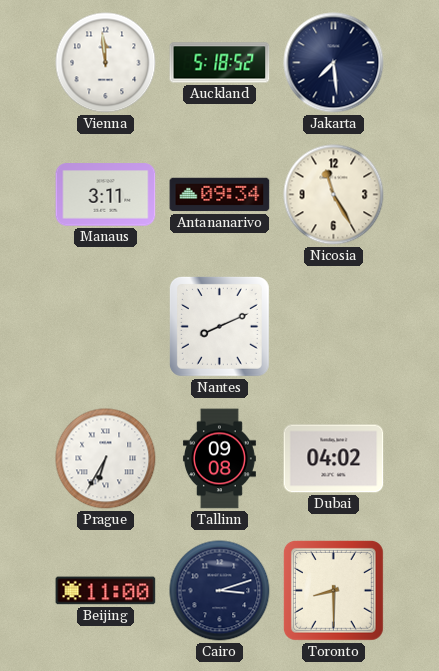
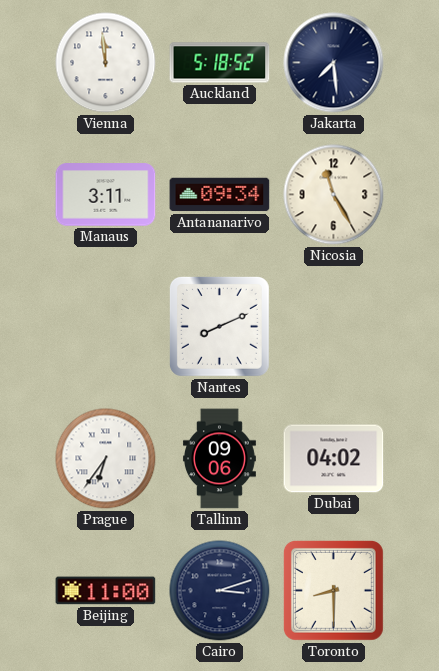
Prague: 6:35 -> 6:36
Tallinn: 09:08 -> 09:06
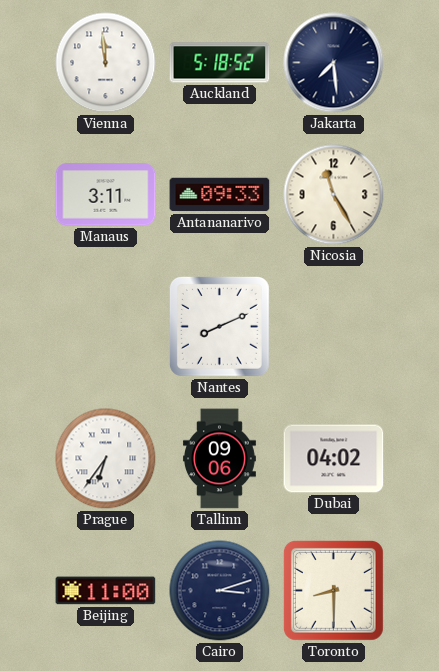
Antananarivo: 09:34 -> 09:33
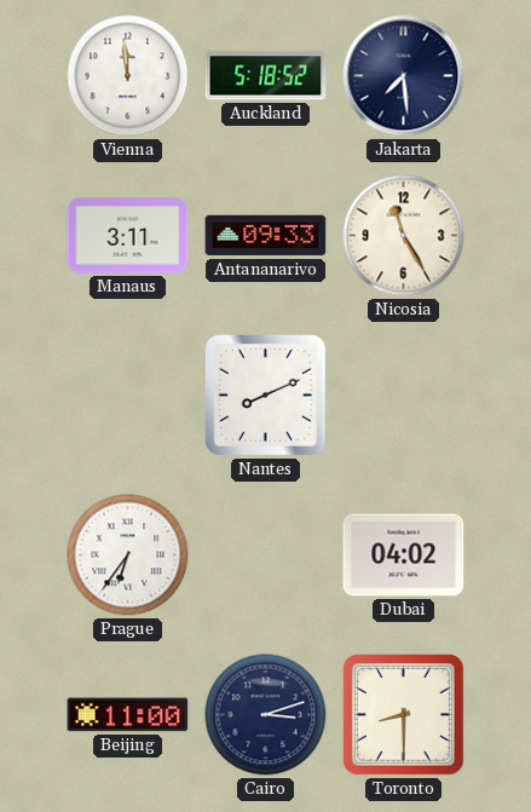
Tallinn: 09:06 -> none
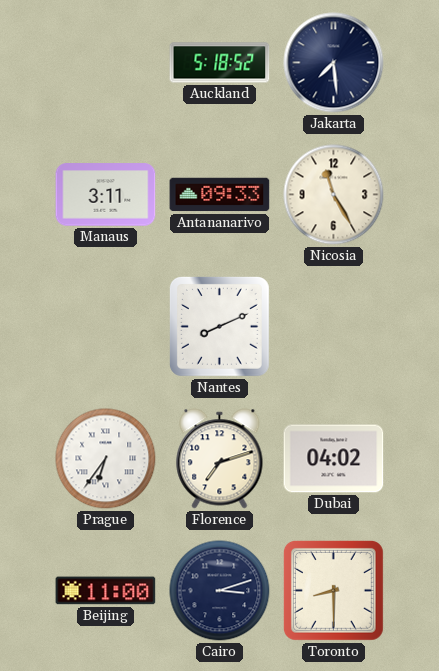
Vienna: 11:59 -> none
Florence: none -> 7:12
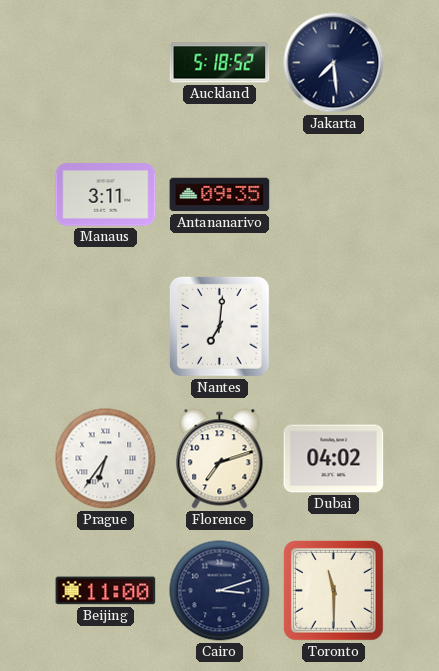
Antananarivo: 09:33 -> 09:35
Nicosia: 11:25 -> none
Nantes: 8:11 -> 7:01
Toronto: 8:30 -> 11:30
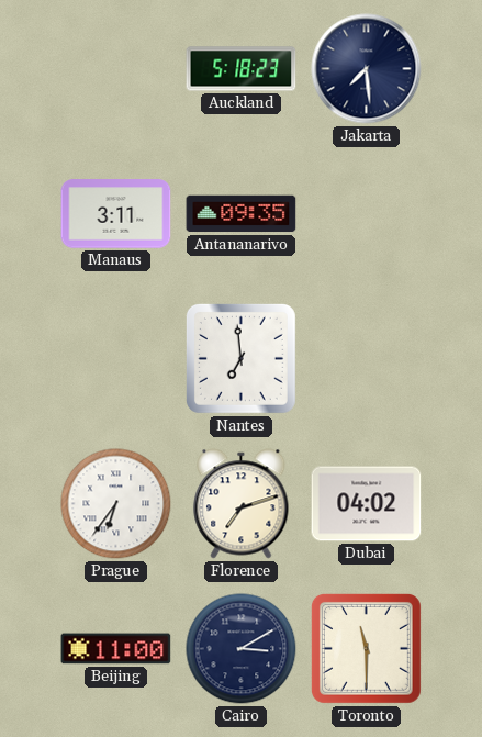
Auckland: 5:18:52 -> 5:18:23
Nantes: 7:01 -> 6:59
Cairo: 3:12 -> 3:10
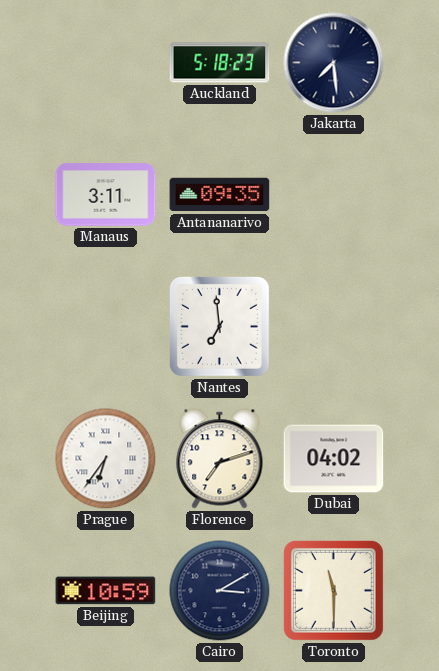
Beijing: 11:00 -> 10:59
